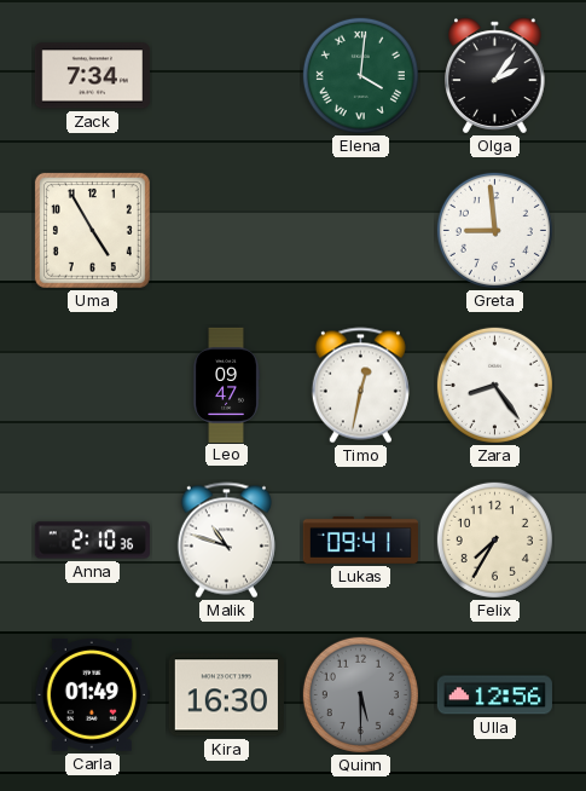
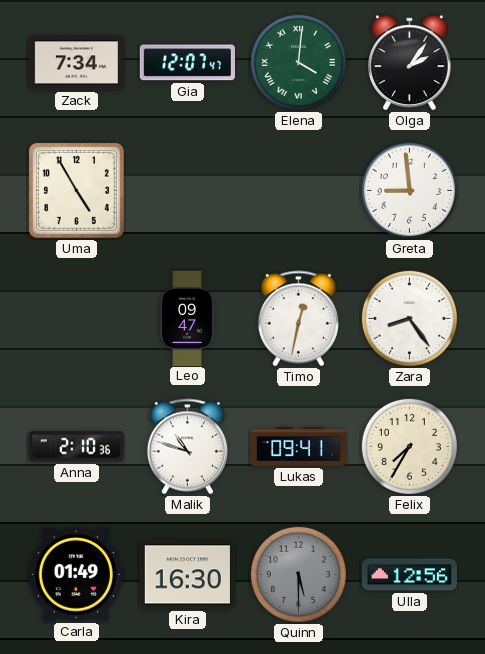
Gia: none -> 12:07
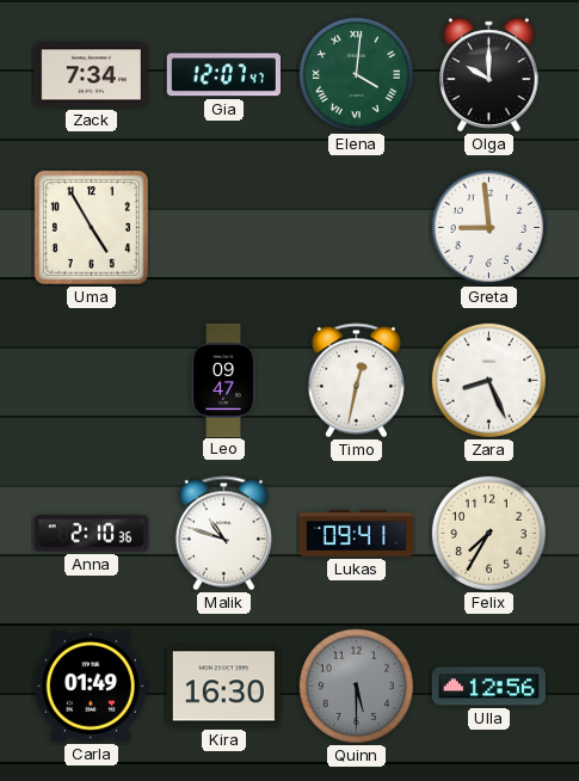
Olga: 2:06 -> 10:00
Zara: 8:24 -> 8:26
